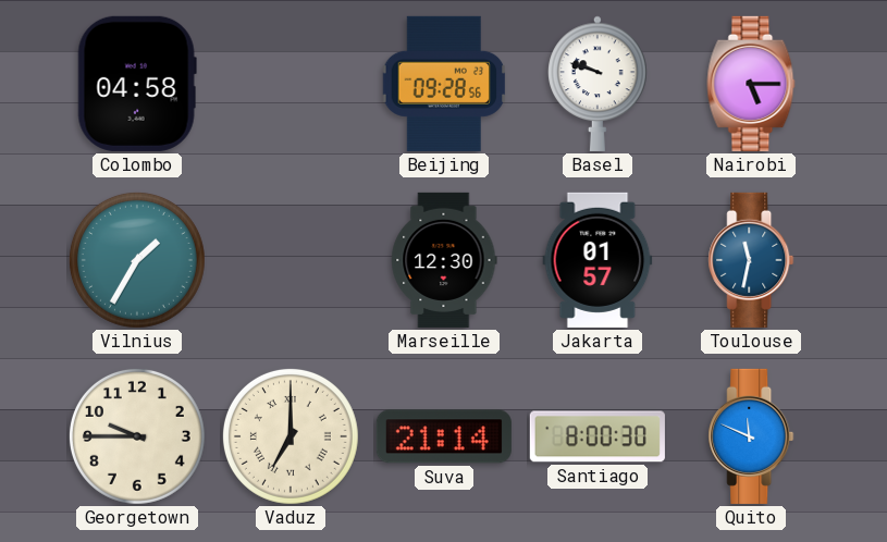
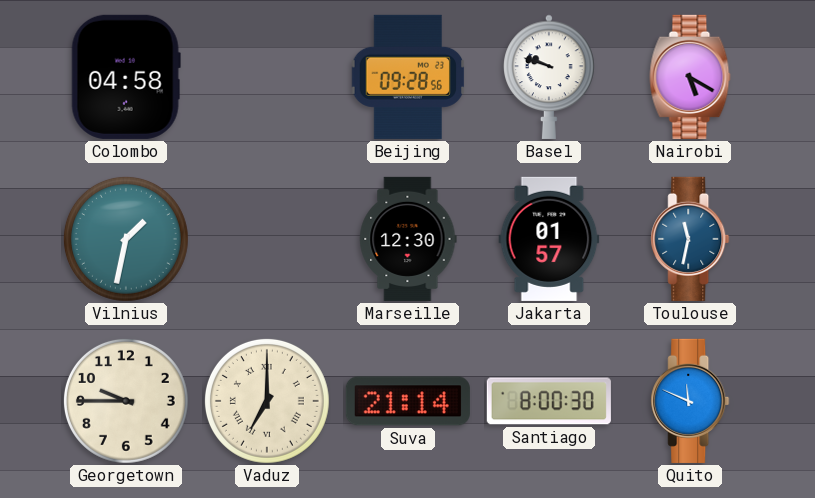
Nairobi: 5:15 -> 5:20
Vilnius: 1:35 -> 1:32
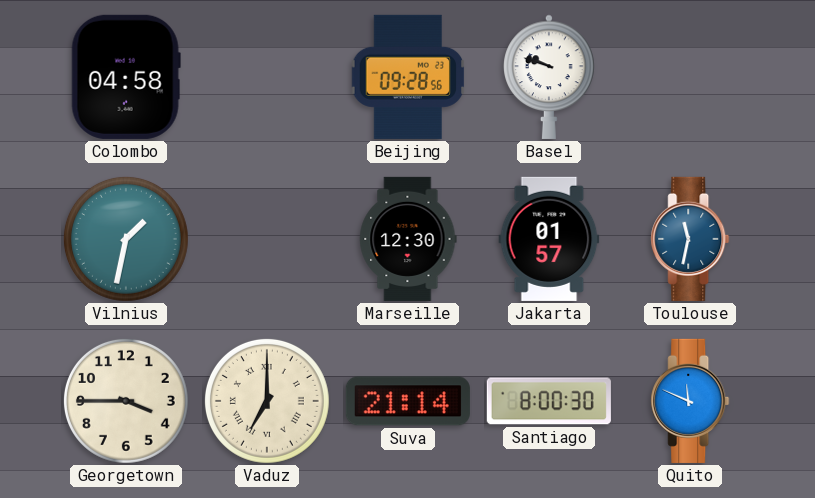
Nairobi: 5:20 -> none
Georgetown: 9:45 -> 3:45
